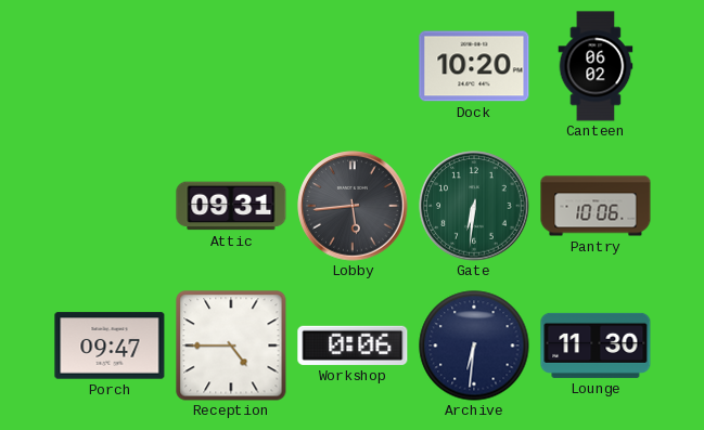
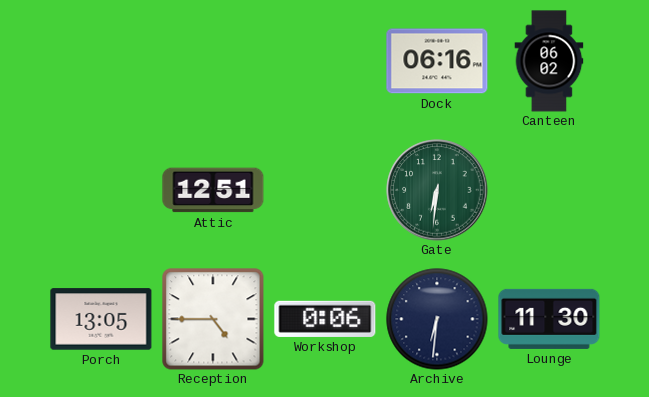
Dock: 10:20 -> 06:16
Attic: 09:31 -> 12:51
Lobby: 5:44 -> none
Pantry: 10:06 -> none
Porch: 09:47 -> 13:05
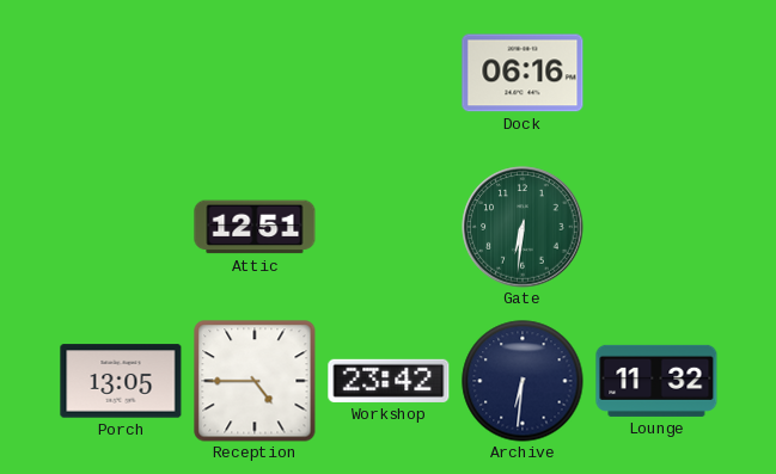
Canteen: 06:02 -> none
Workshop: 0:06 -> 23:42
Lounge: 11:30 -> 11:32
